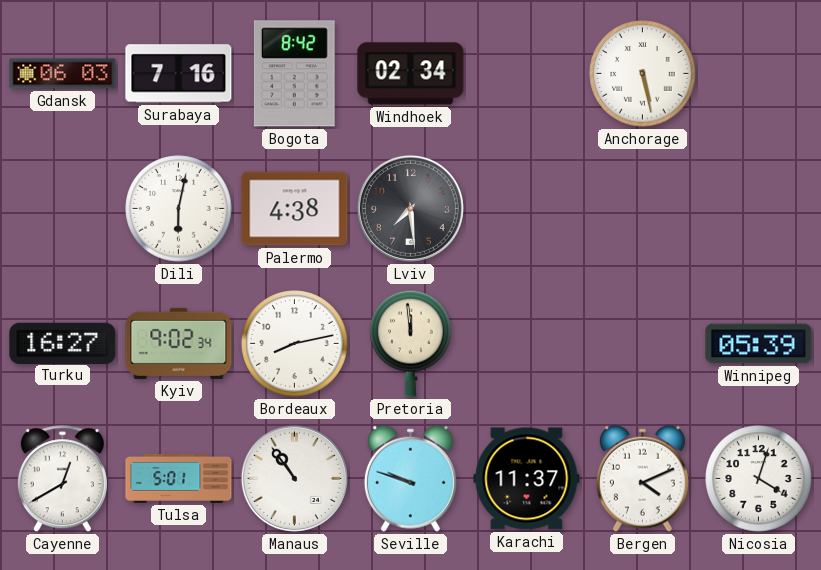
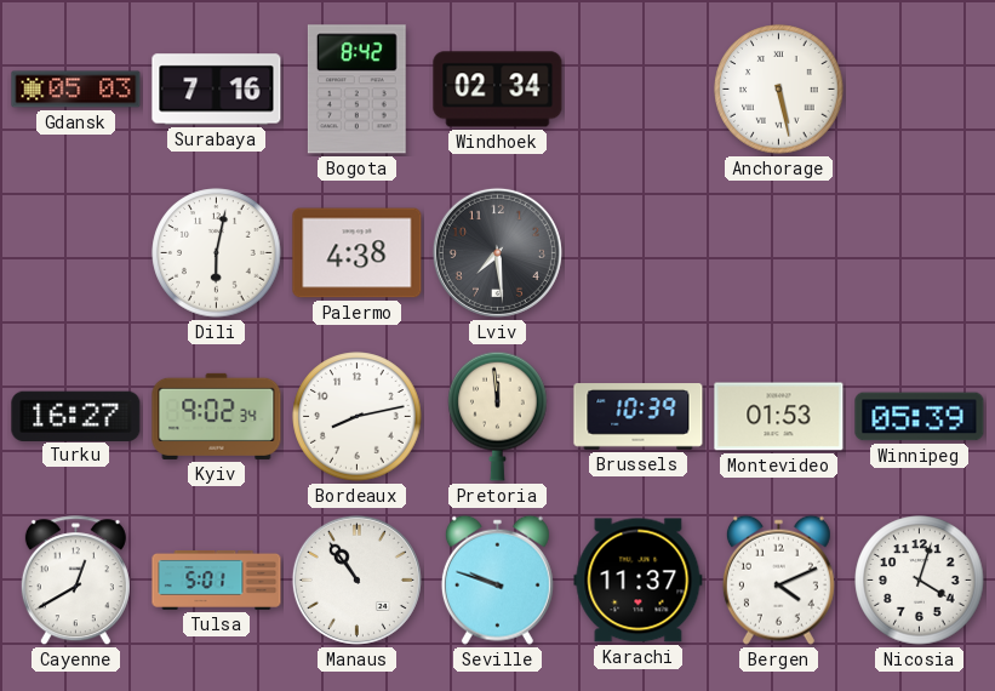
Gdansk: 06:03 -> 05:03
Brussels: none -> 10:39
Montevideo: none -> 01:53
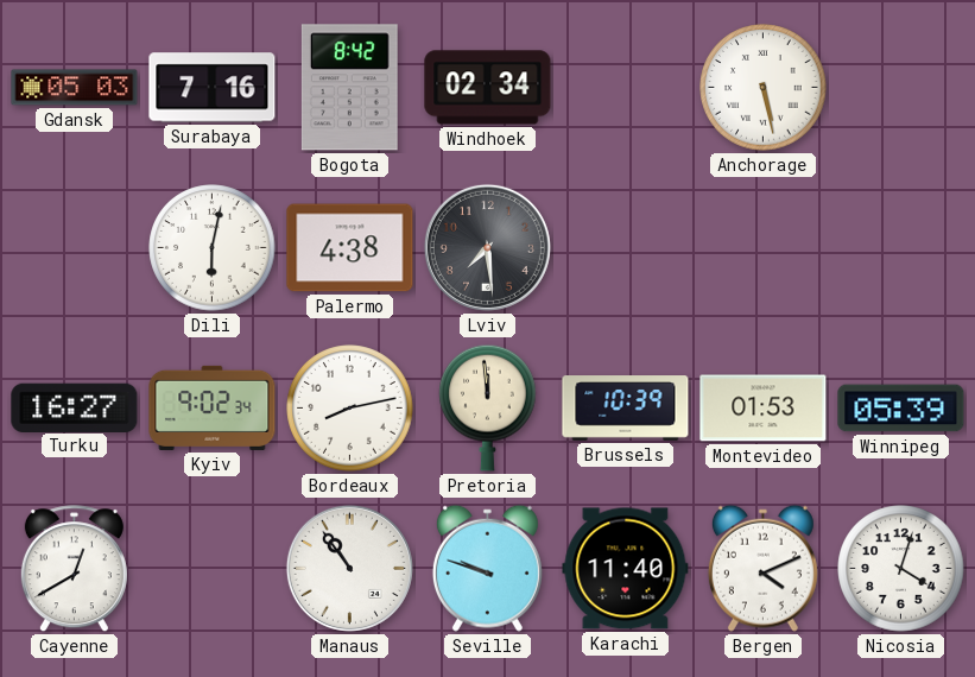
Tulsa: 5:01 -> none
Karachi: 11:37 -> 11:40
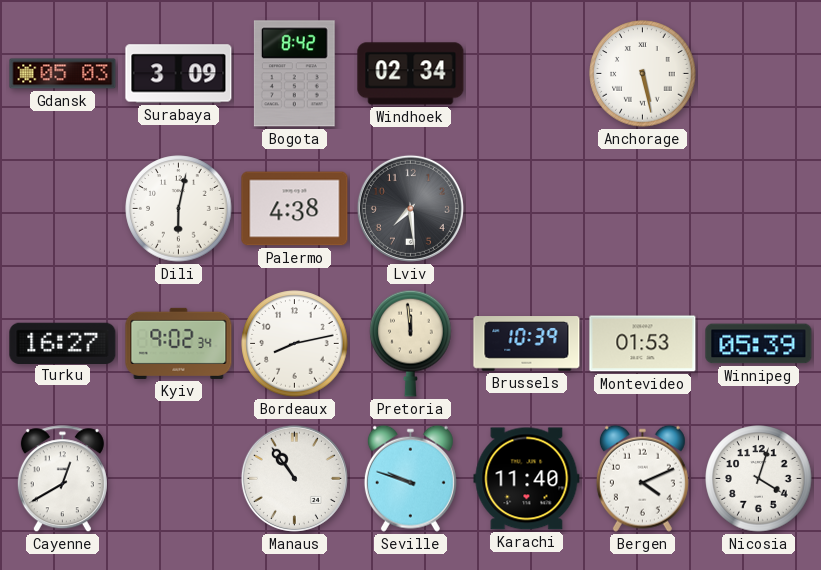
Surabaya: 7:16 -> 3:09
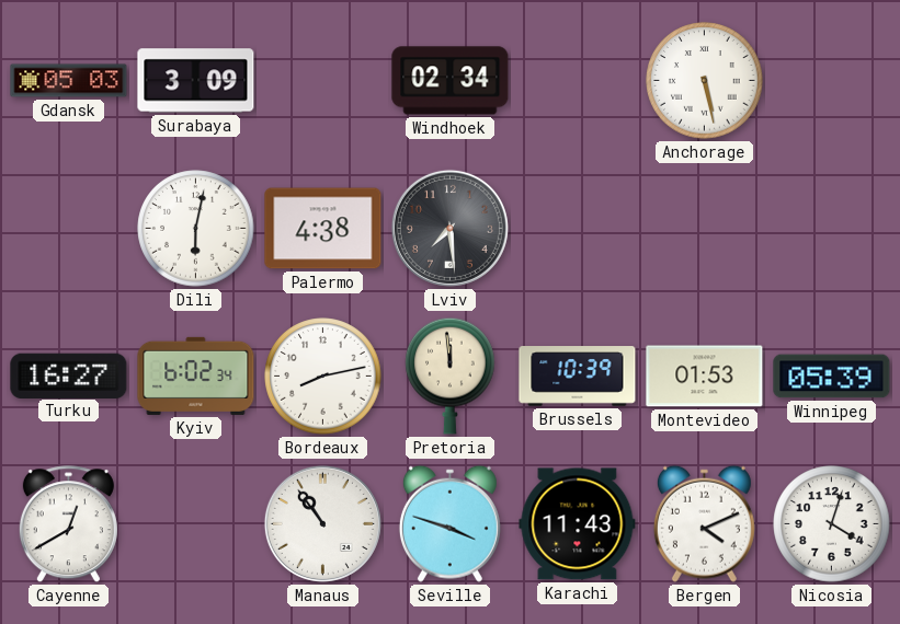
Bogota: 8:42 -> none
Kyiv: 9:02 -> 6:02
Seville: 9:48 -> 3:48
Karachi: 11:40 -> 11:43
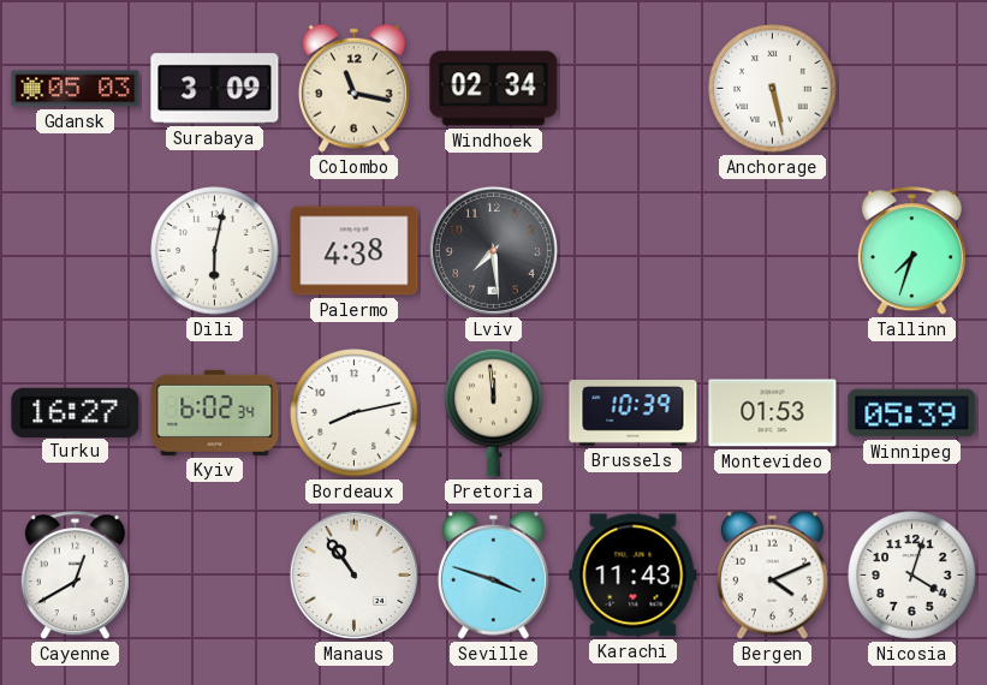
Colombo: none -> 11:17
Tallinn: none -> 7:33
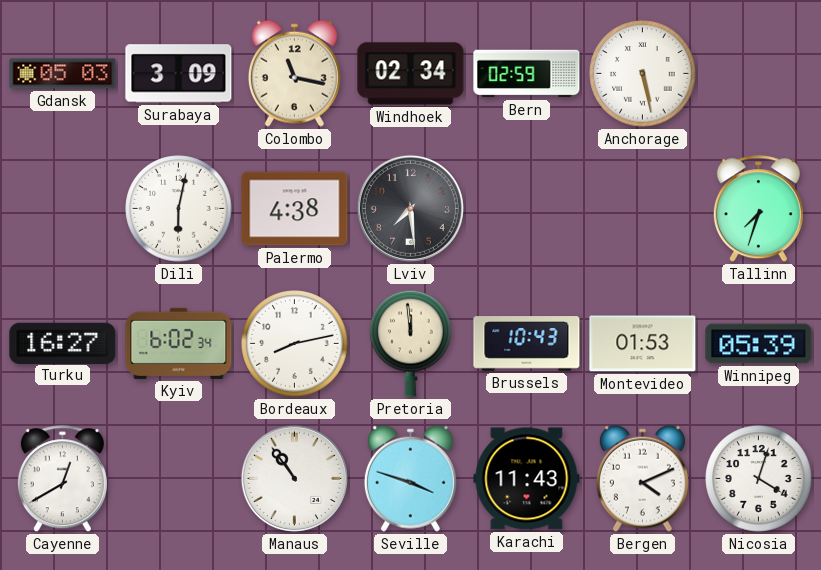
Bern: none -> 02:59
Brussels: 10:39 -> 10:43
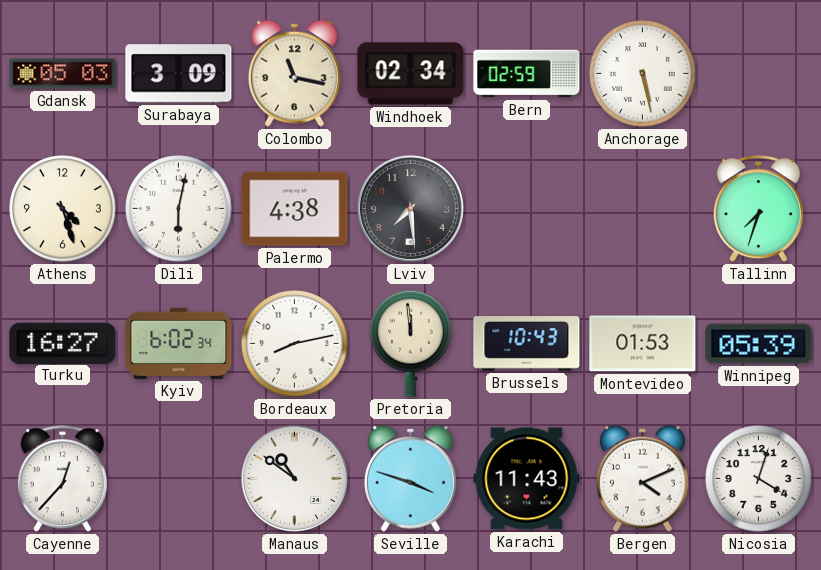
Athens: none -> 4:27
Cayenne: 12:40 -> 12:37
Manaus: 10:54 -> 10:51
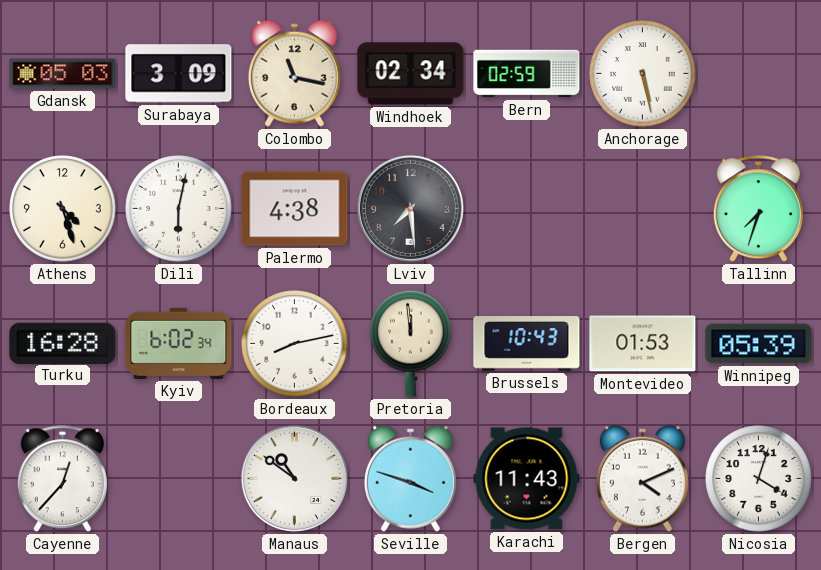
Turku: 16:27 -> 16:28
